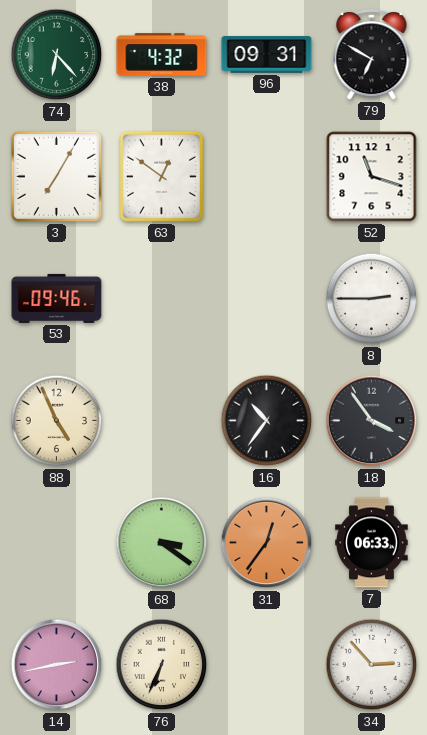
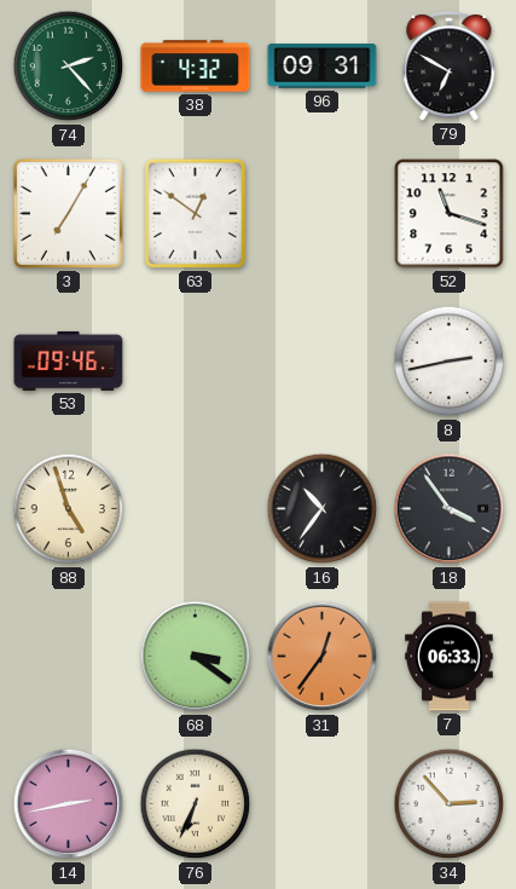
74: 6:23 -> 2:23
8: 2:45 -> 2:43
88: 4:56 -> 4:57
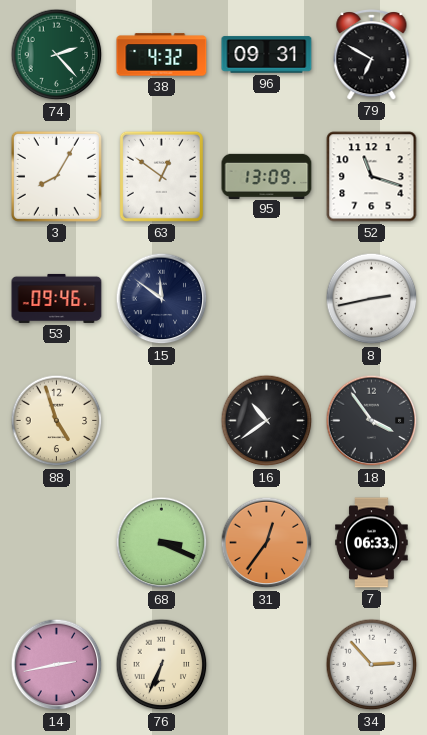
3: 7:05 -> 8:05
95: none -> 13:09
15: none -> 11:51
16: 10:36 -> 10:39
68: 3:21 -> 3:19
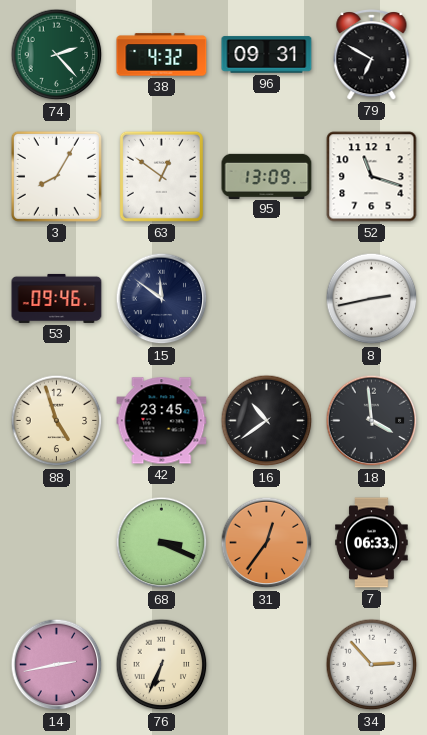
42: none -> 23:45
18: 3:54 -> 3:59
